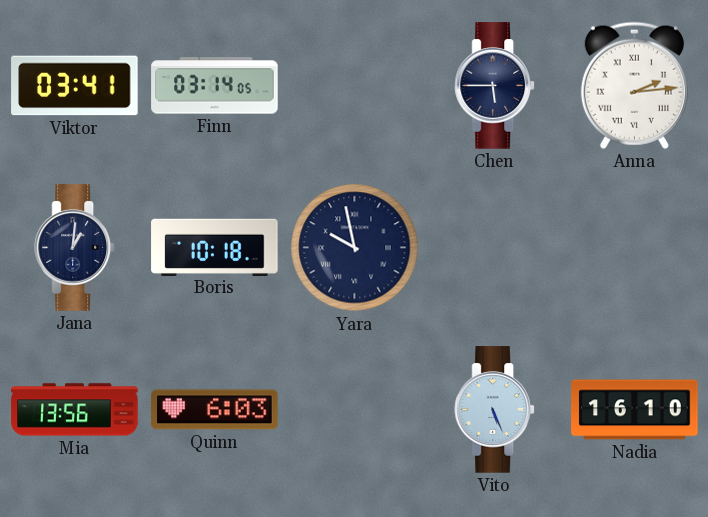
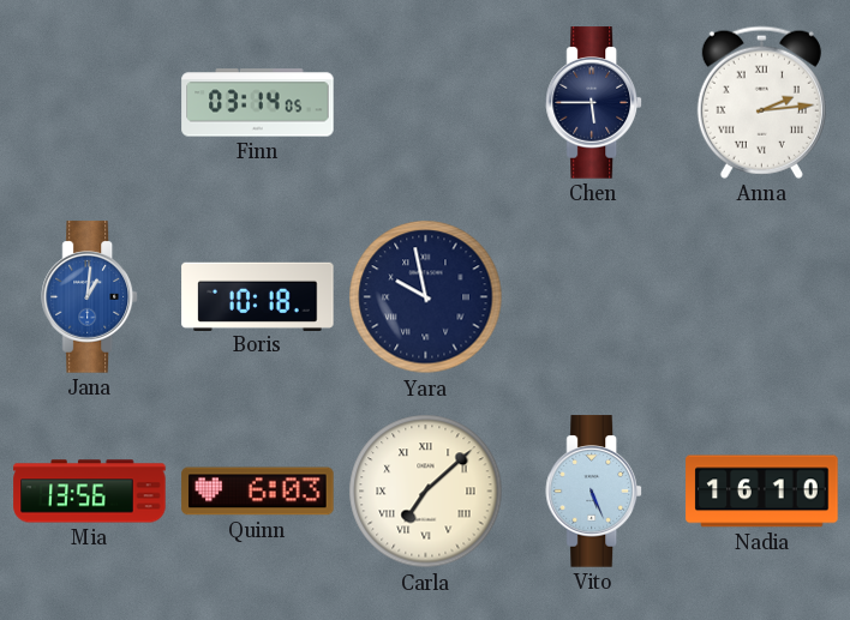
Viktor: 03:41 -> none
Jana dial: navy -> blue
Carla: none -> 7:08
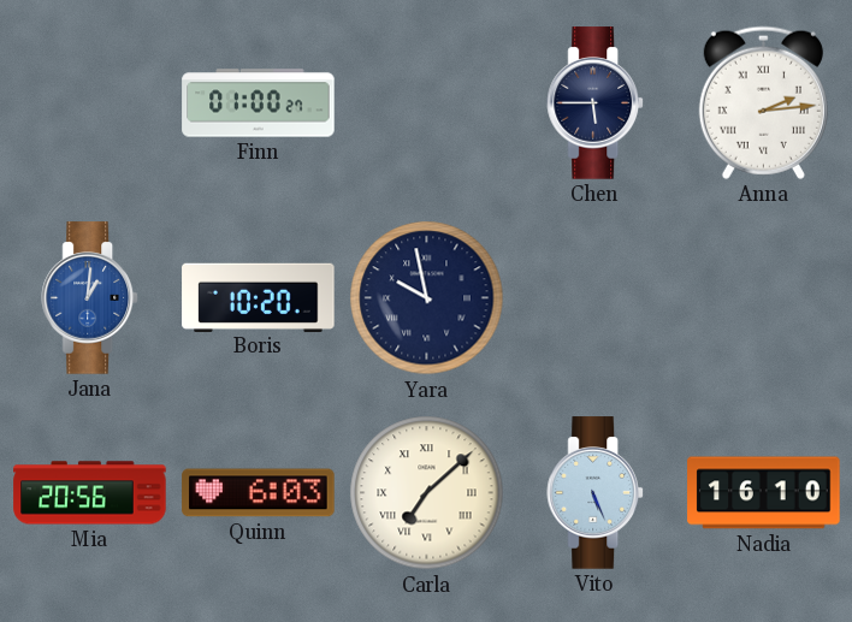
Finn: 03:14 -> 01:00
Boris: 10:18 -> 10:20
Mia: 13:56 -> 20:56
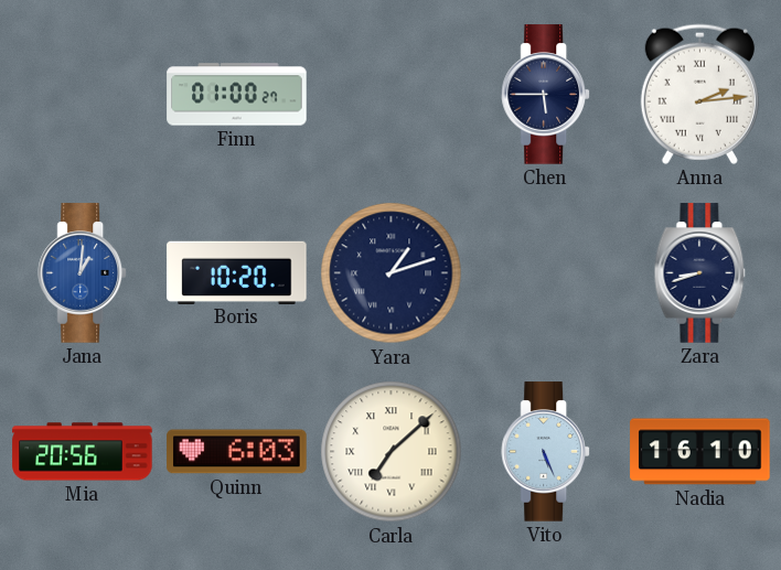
Yara: 9:58 -> 1:12
Zara: none -> 8:42
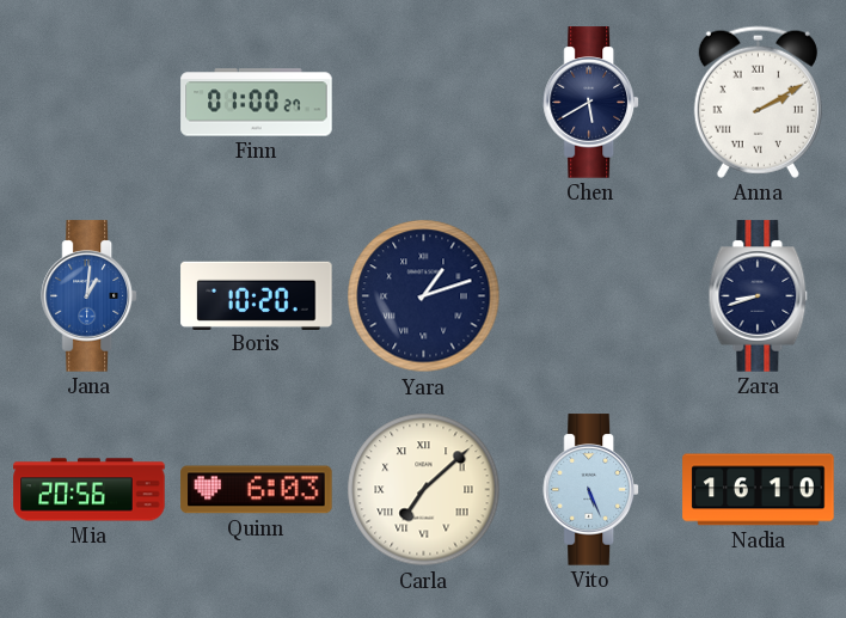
Chen: 5:45 -> 5:40
Anna: 2:14 -> 2:10
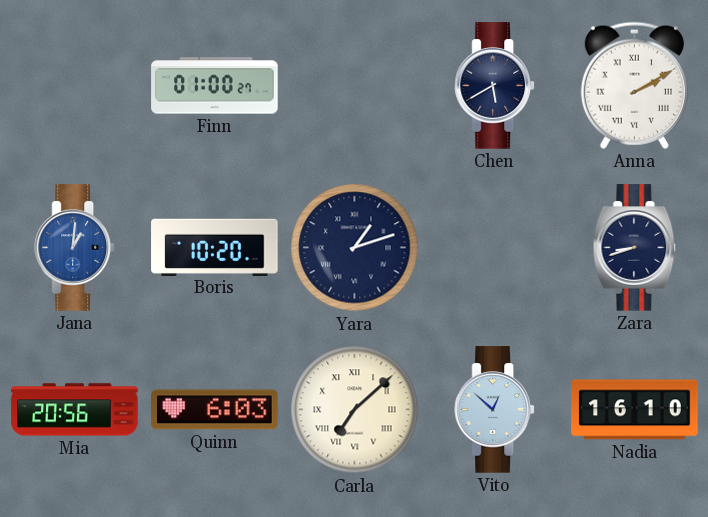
Vito: 5:26 -> 12:52
